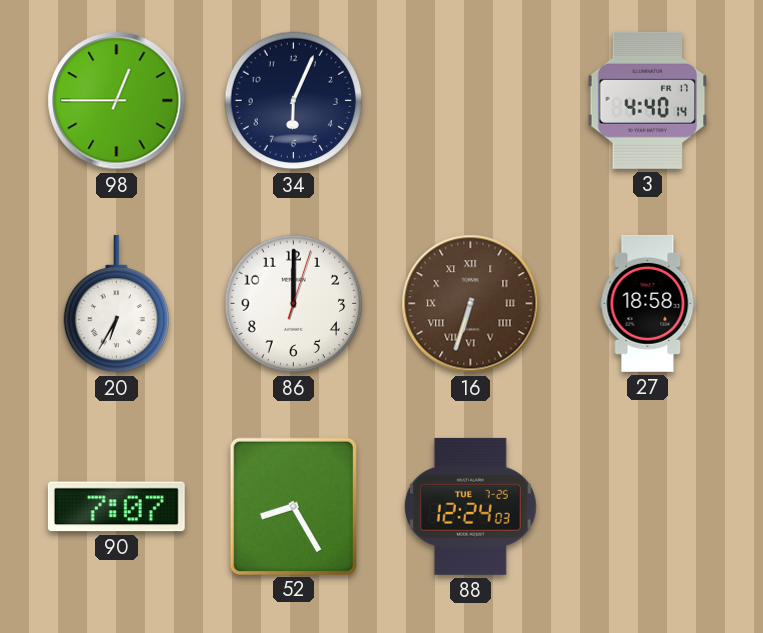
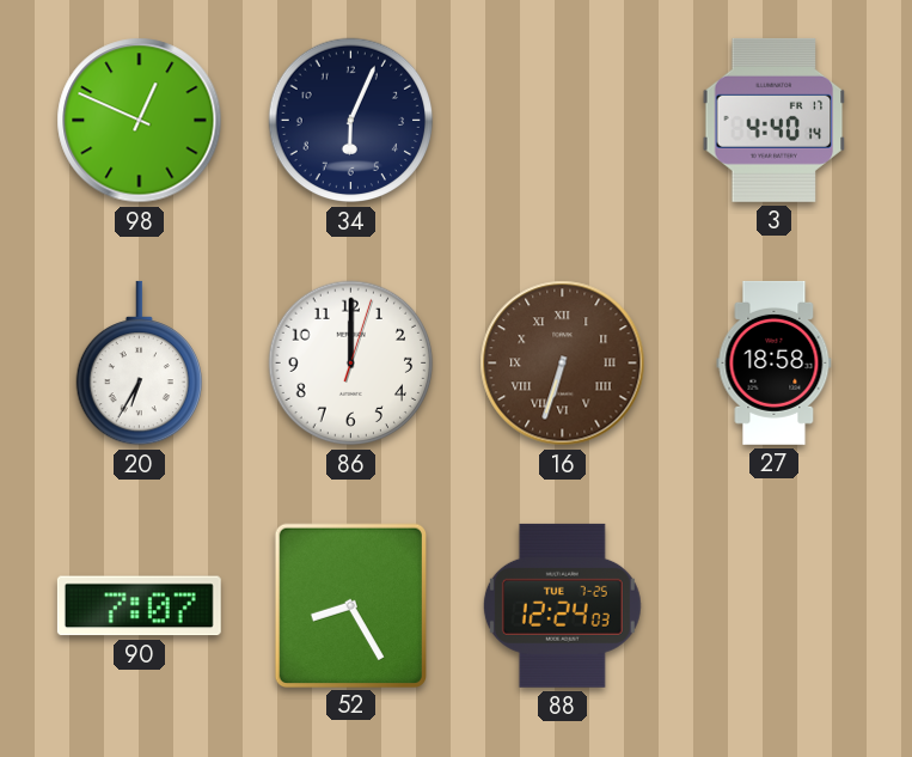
98: 12:45 -> 12:49
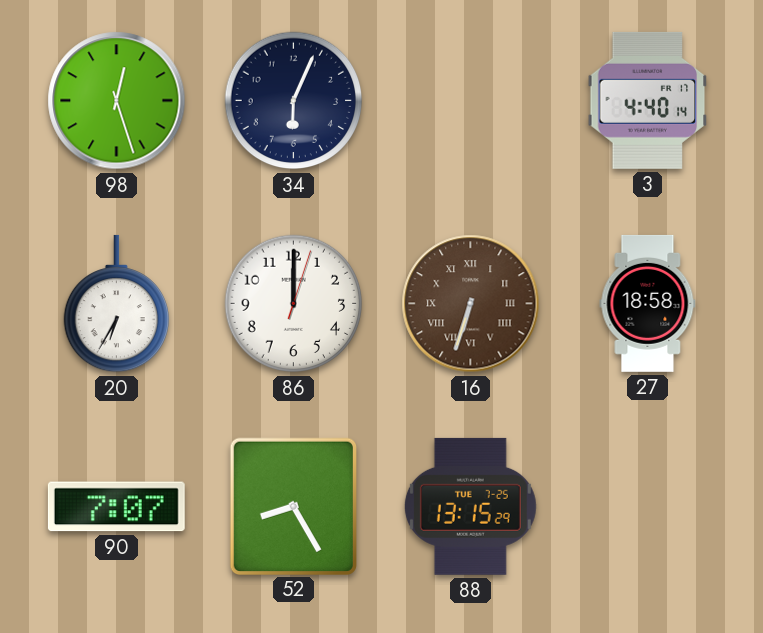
98: 12:49 -> 12:27
88: 12:24 -> 13:15
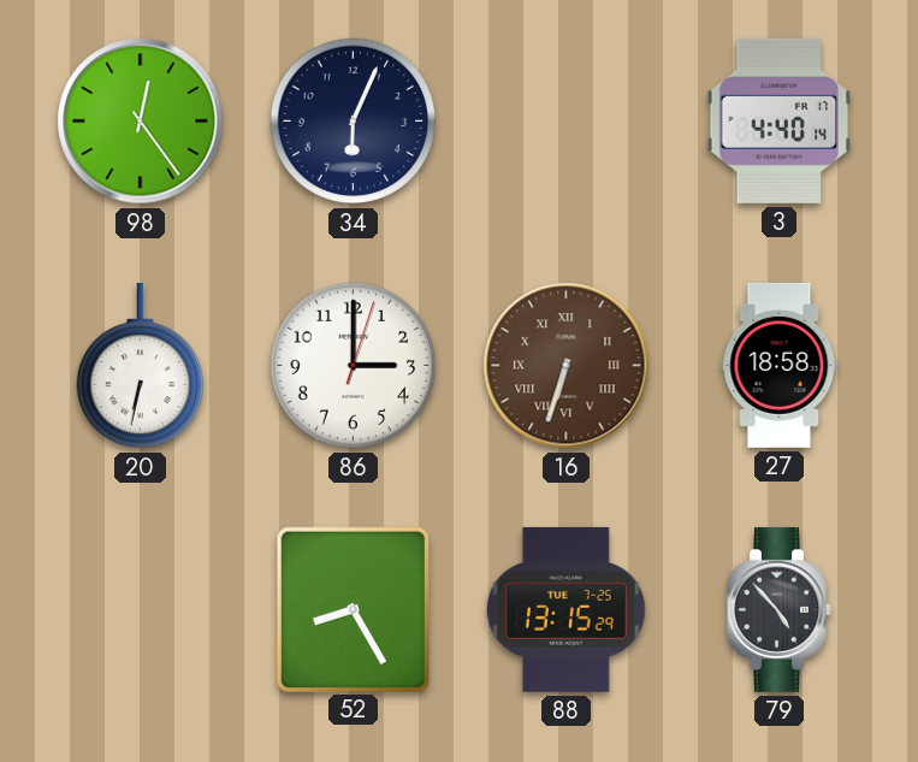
98: 12:27 -> 12:24
20: 6:35 -> 6:32
86: 12:00 -> 3:00
90: 7:07 -> none
79: none -> 4:53
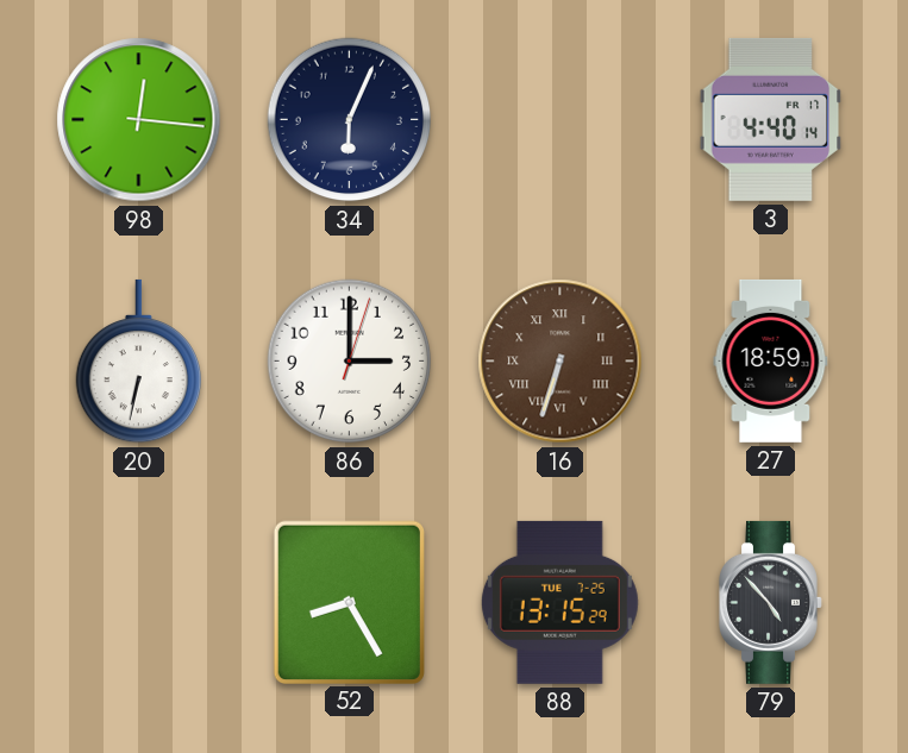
98: 12:24 -> 12:16
27: 18:58 -> 18:59
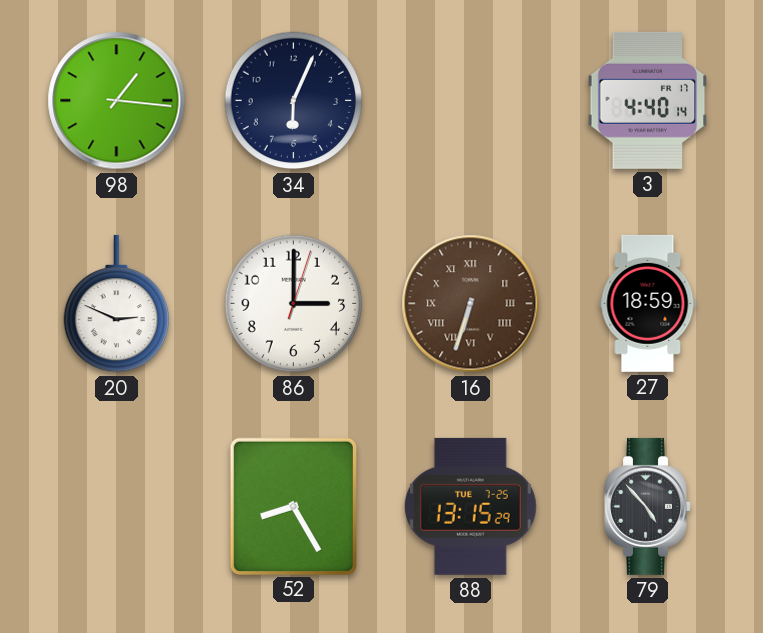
98: 12:16 -> 1:16
20: 6:32 -> 2:49
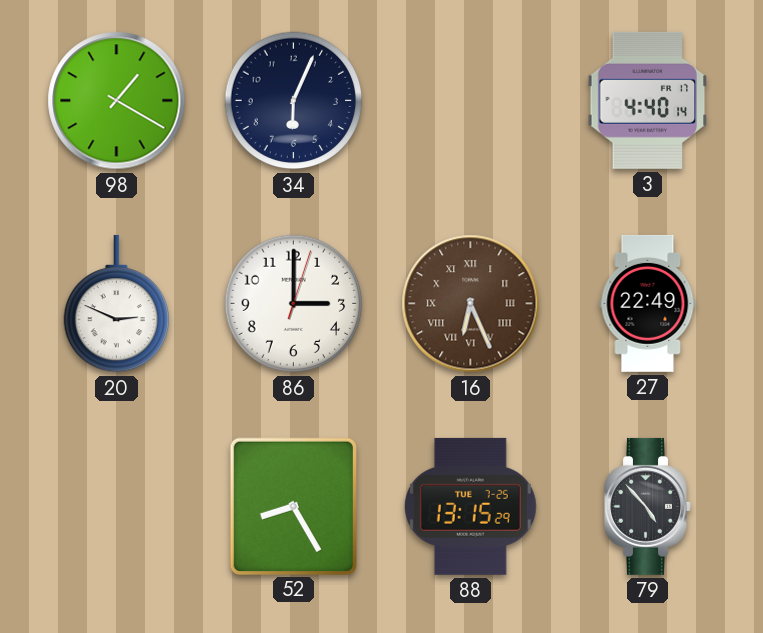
98: 1:16 -> 1:20
16: 6:33 -> 6:26
27: 18:59 -> 22:49
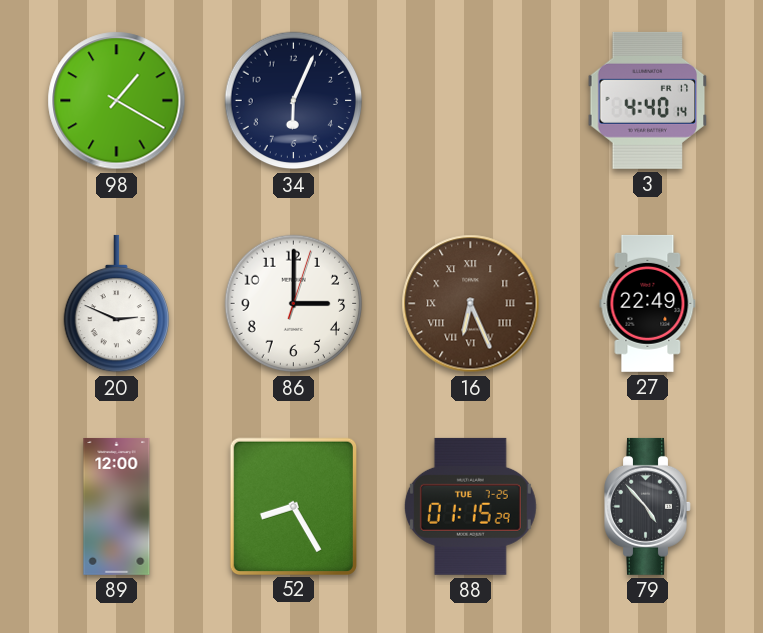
89: none -> 12:00
88: 13:15 -> 01:15
